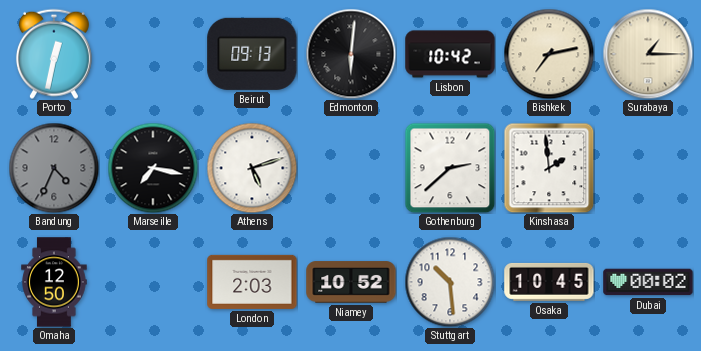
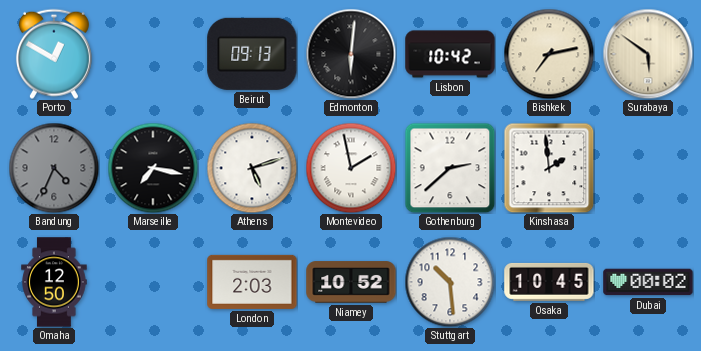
Porto: 12:32 -> 12:50
Surabaya: 1:15 -> 5:51
Montevideo: none -> 1:58
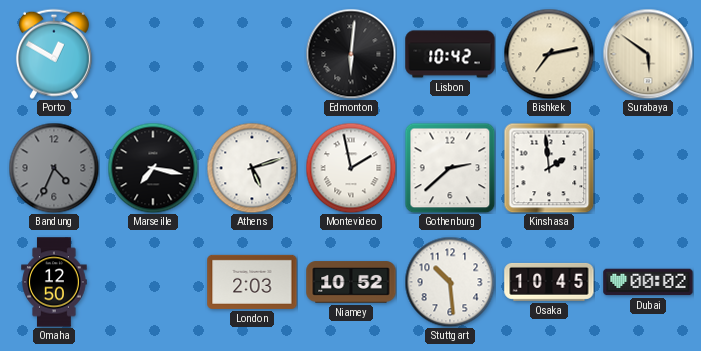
Beirut: 09:13 -> none
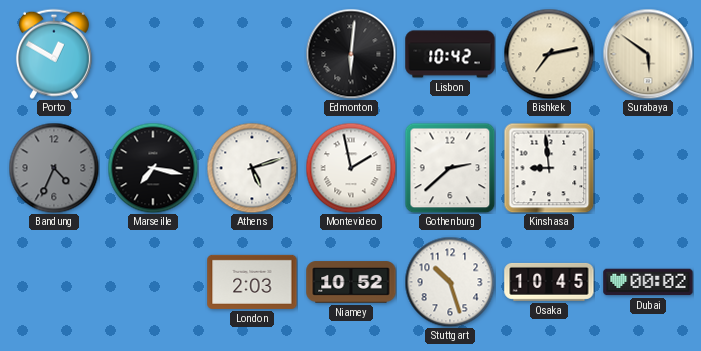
Kinshasa: 1:59 -> 8:59
Omaha: 12:50 -> none
Stuttgart: 10:29 -> 10:27
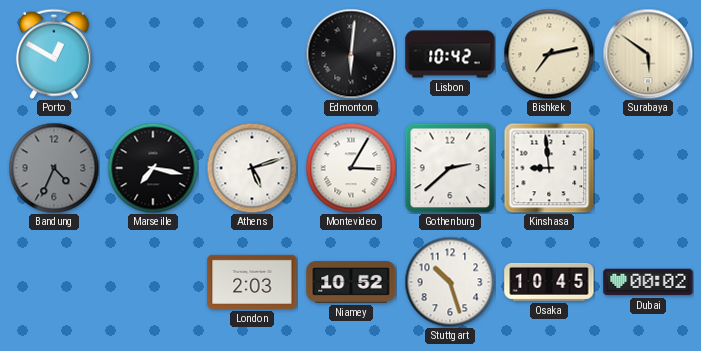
Montevideo: 1:58 -> 3:05
